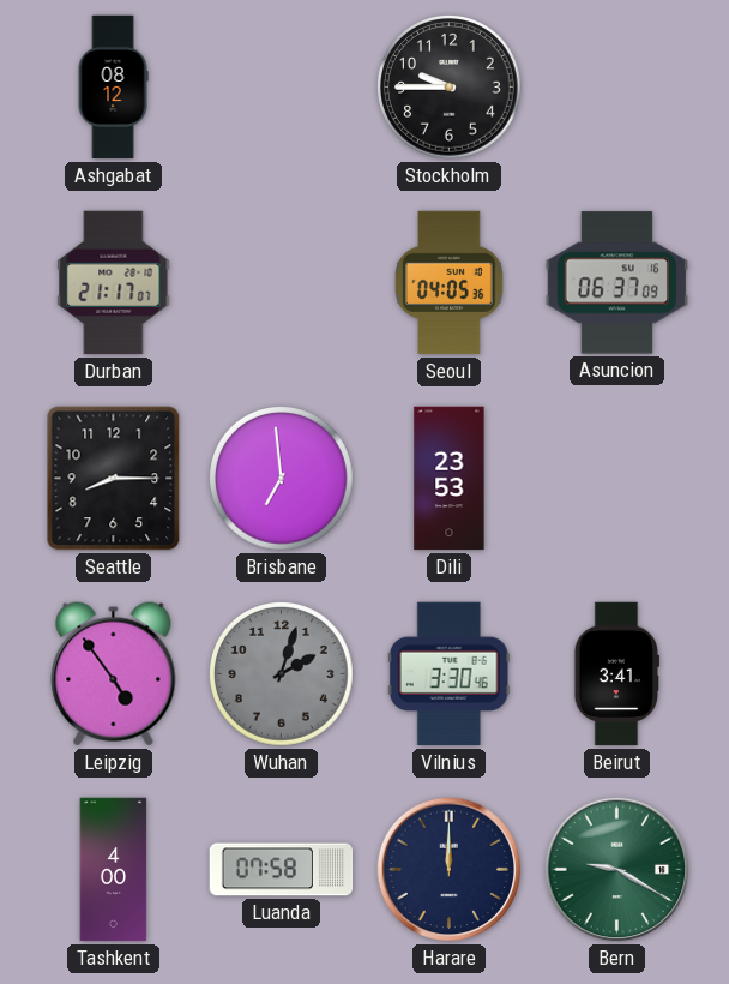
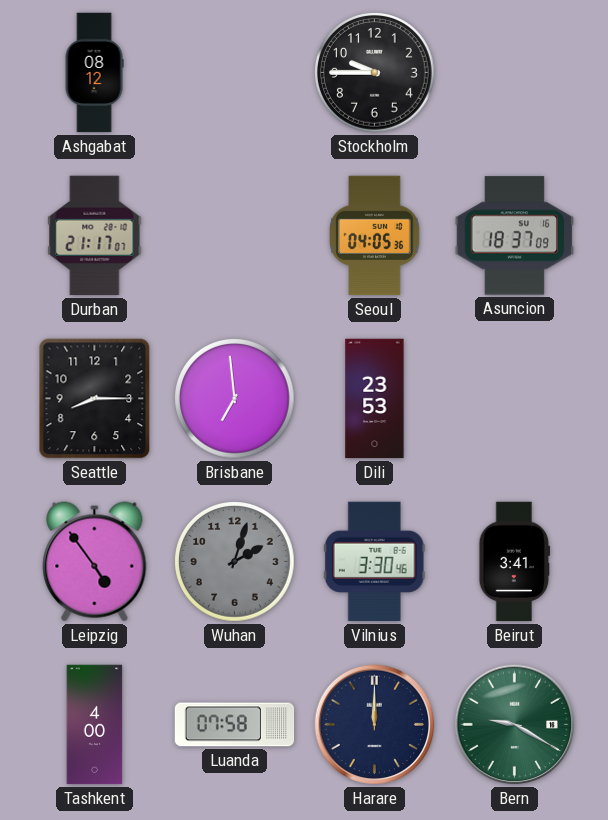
Asuncion: 06:37 -> 18:37
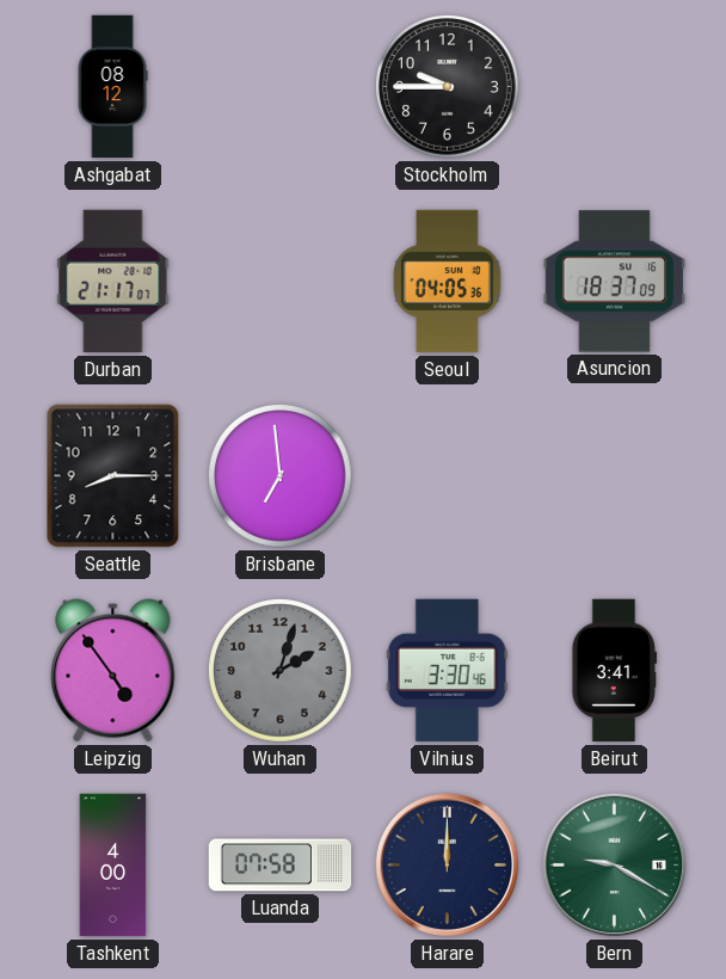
Dili: 23:53 -> none
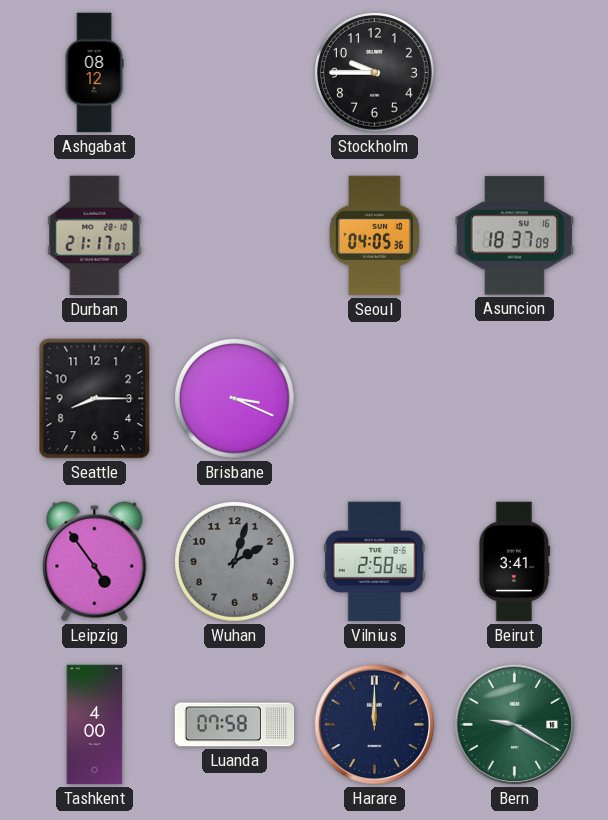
Brisbane: 6:59 -> 3:19
Vilnius: 3:30 -> 2:58
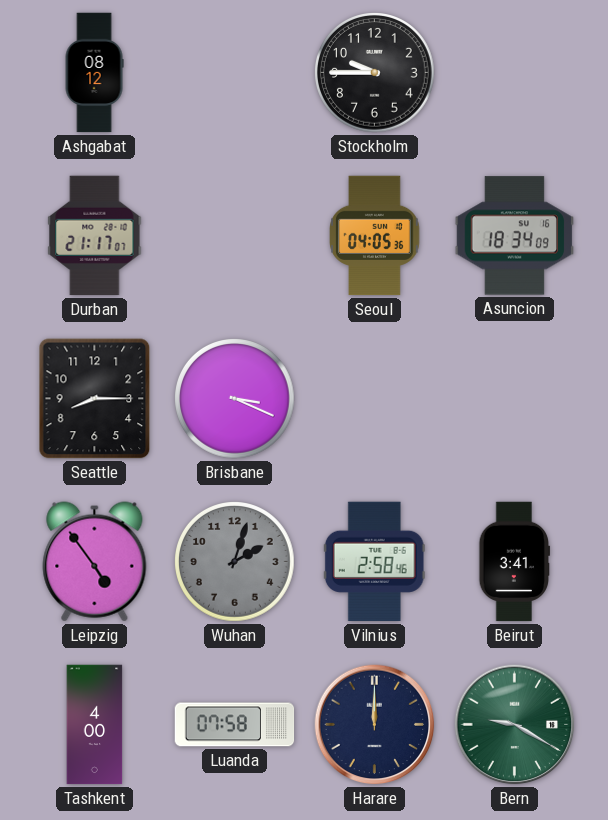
Asuncion: 18:37 -> 18:34
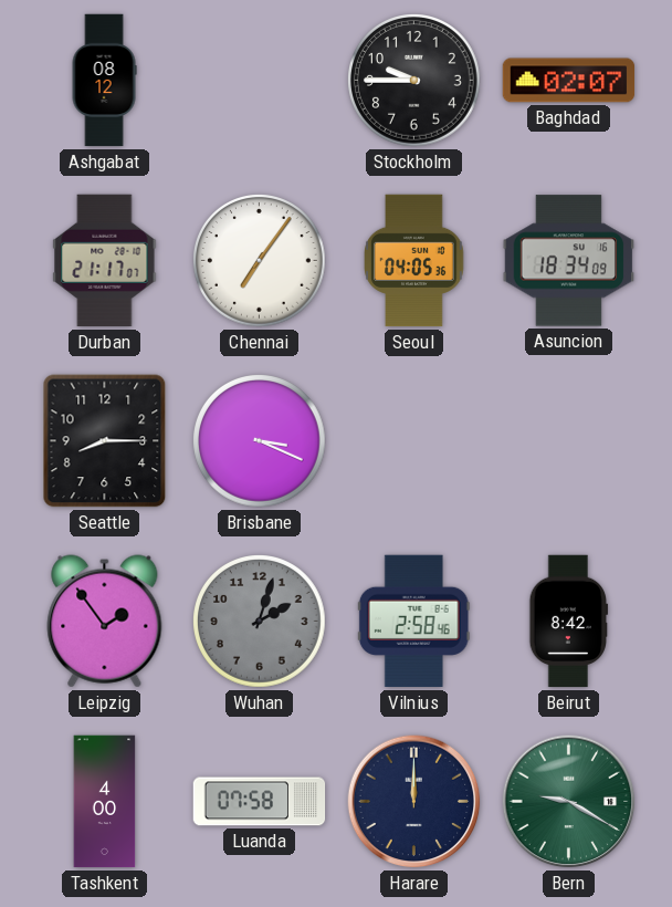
Baghdad: none -> 02:07
Chennai: none -> 7:06
Leipzig: 4:54 -> 1:54
Beirut: 3:41 -> 8:42
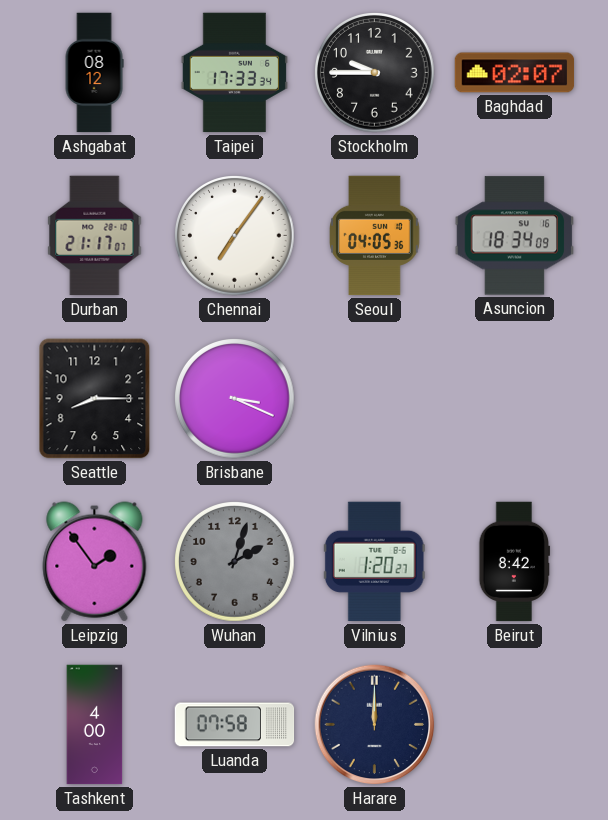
Taipei: none -> 17:33
Vilnius: 2:58 -> 1:20
Bern: 9:20 -> none
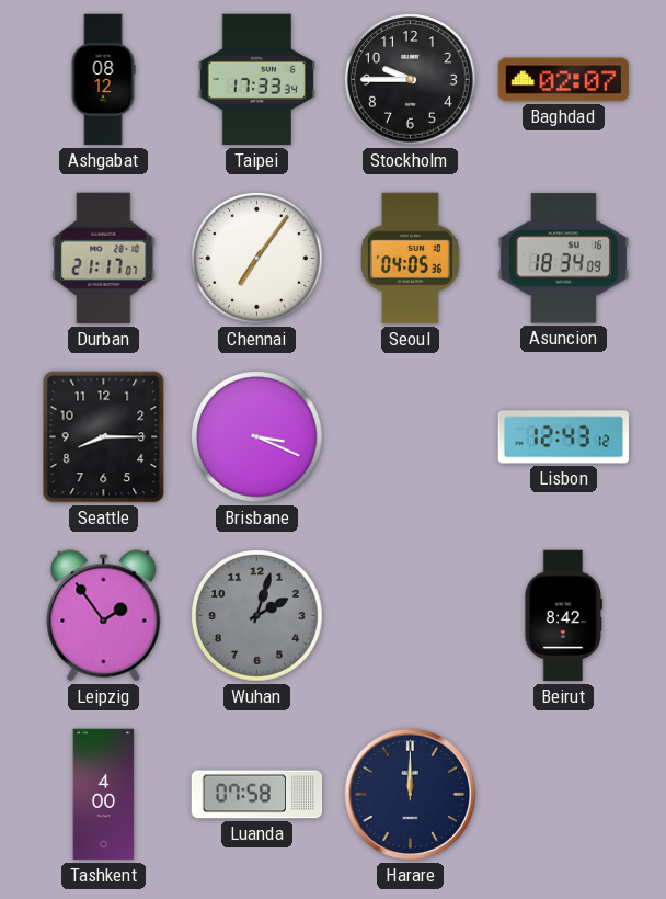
Lisbon: none -> 12:43
Vilnius: 1:20 -> none
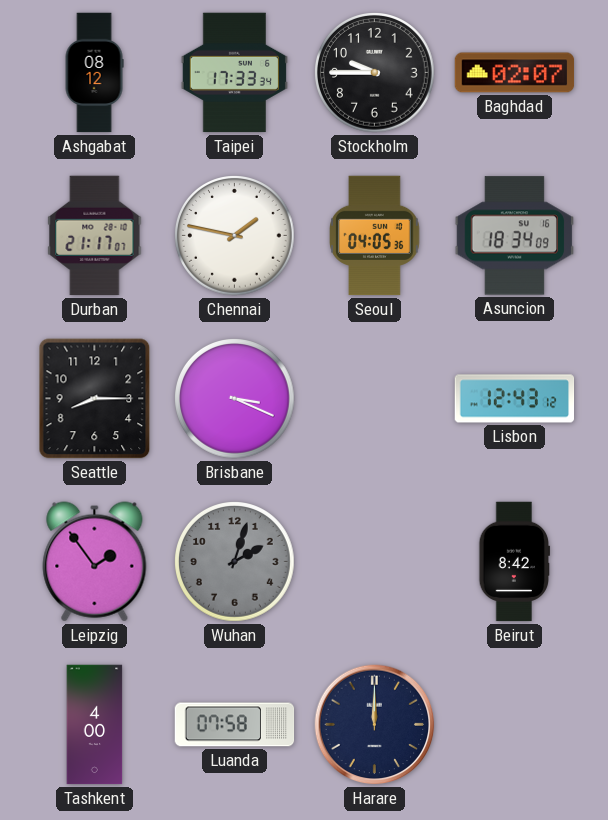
Chennai: 7:06 -> 1:47
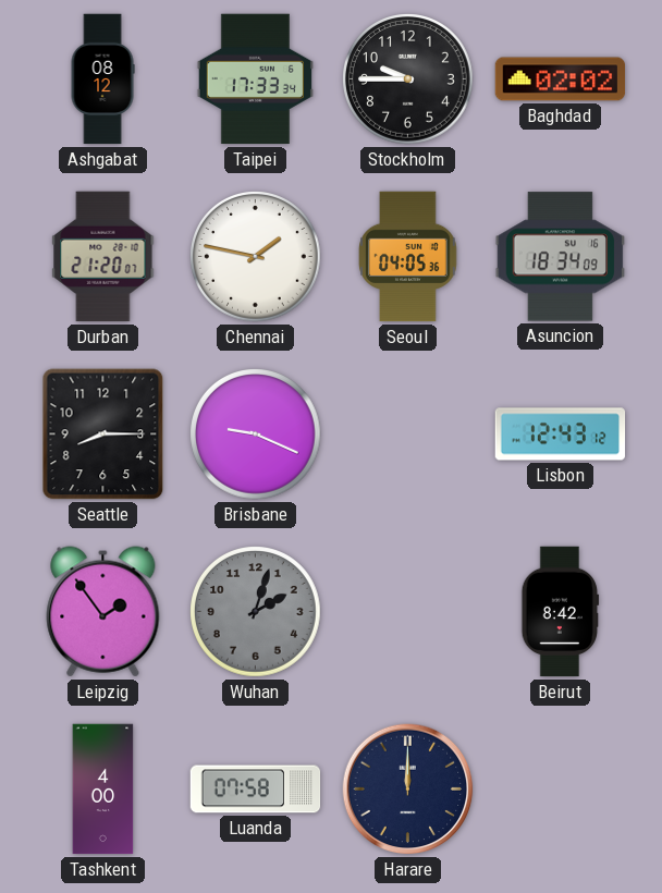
Baghdad: 02:07 -> 02:02
Durban: 21:17 -> 21:20
Brisbane: 3:19 -> 9:19
